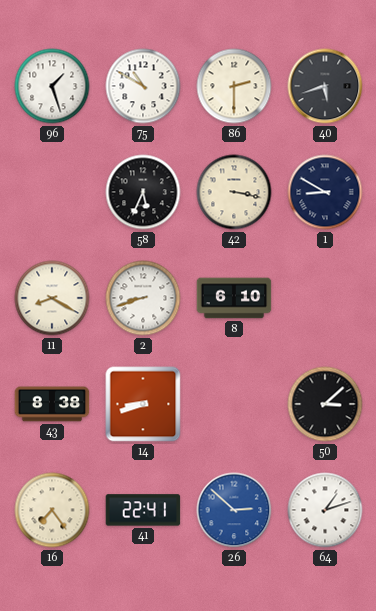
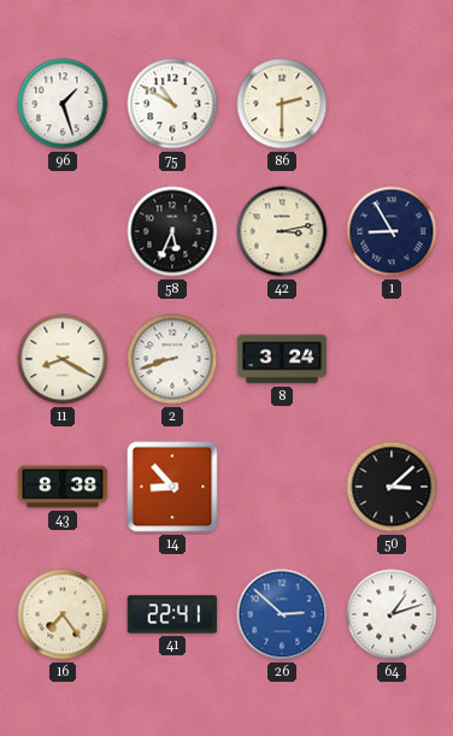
40: 5:42 -> none
42: 3:17 -> 3:13
1: 8:50 -> 8:55
8: 6:10 -> 3:24
14: 8:42 -> 8:53
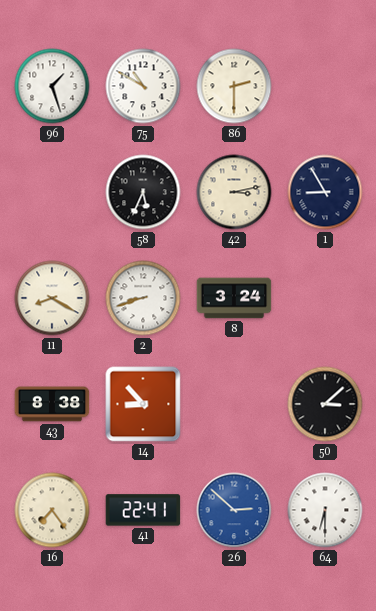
64: 1:12 -> 6:30
